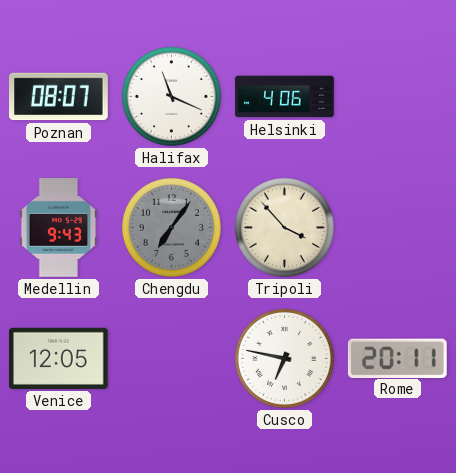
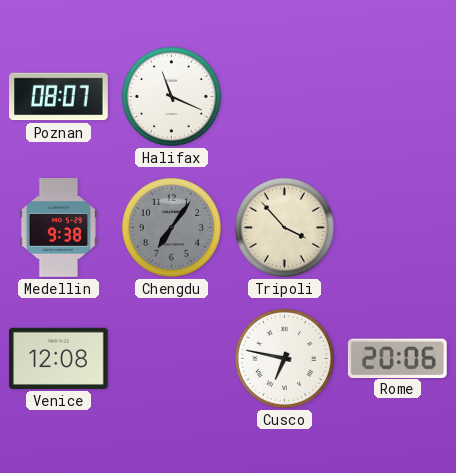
Helsinki: 4:06 -> none
Medellin: 9:43 -> 9:38
Venice: 12:05 -> 12:08
Rome: 20:11 -> 20:06
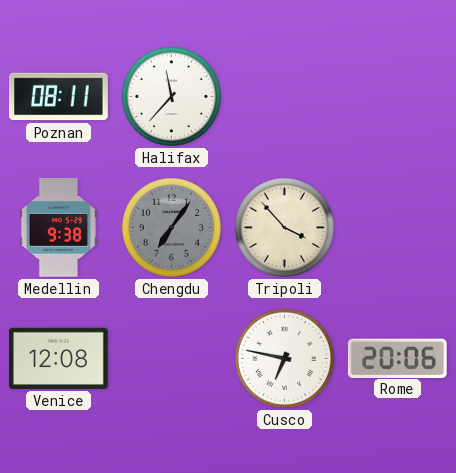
Poznan: 08:07 -> 08:11
Halifax: 11:19 -> 11:37
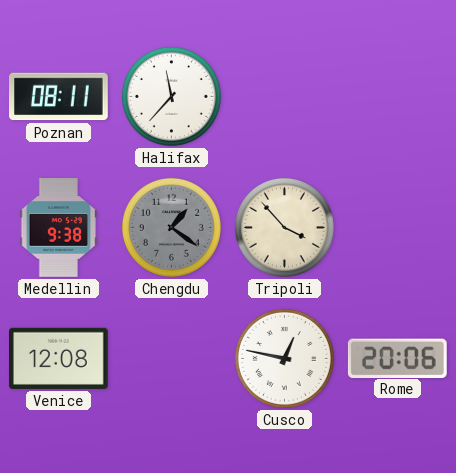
Chengdu: 7:06 -> 1:21
Cusco: 6:47 -> 12:47
